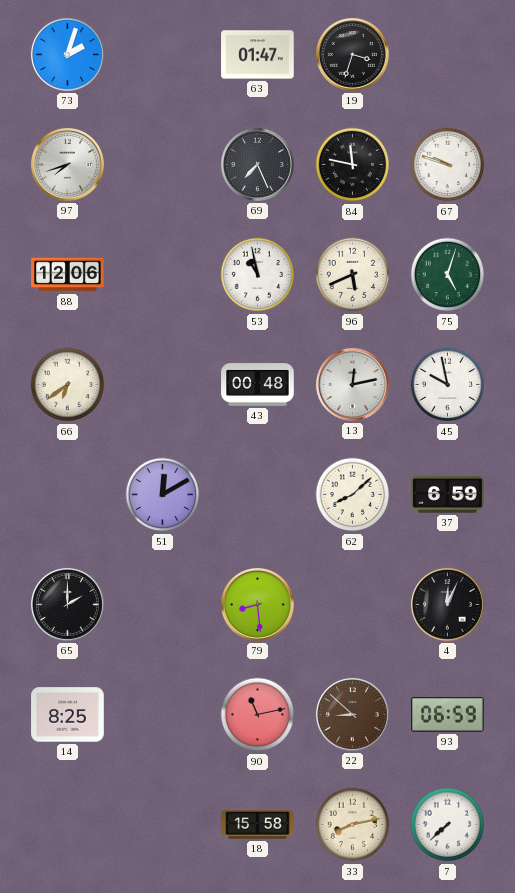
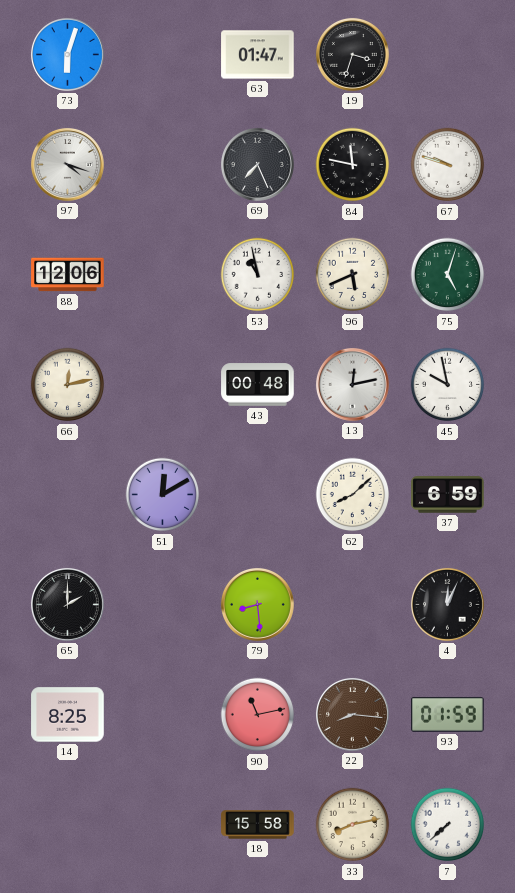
73: 2:03 -> 6:03
97: 7:42 -> 4:18
66: 6:39 -> 12:13
22: 8:52 -> 8:16
93: 06:59 -> 01:59
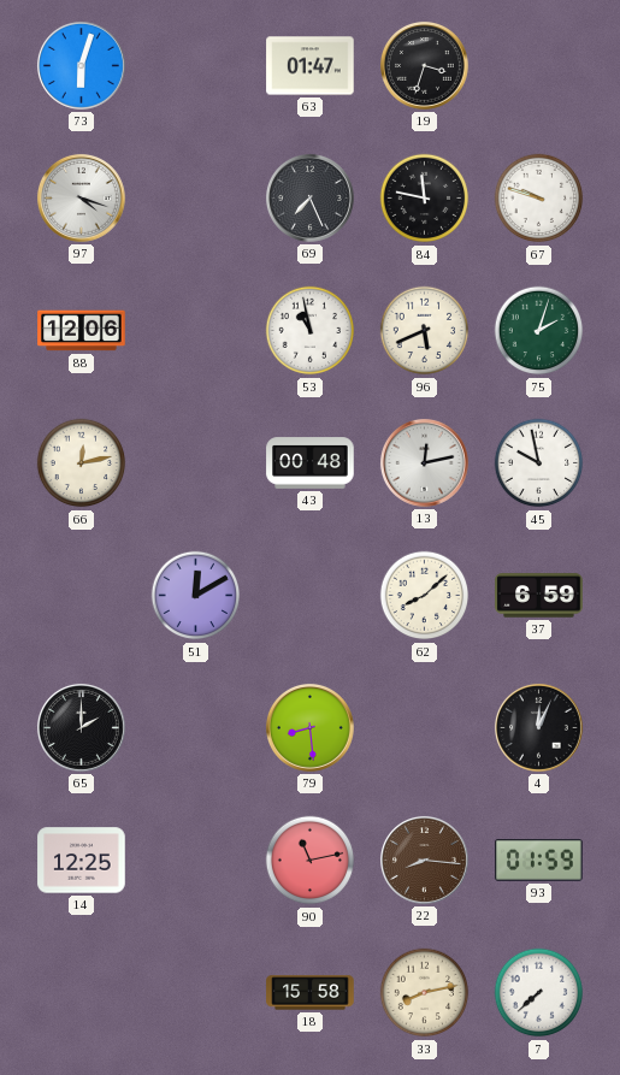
75: 5:03 -> 2:03
14: 8:25 -> 12:25
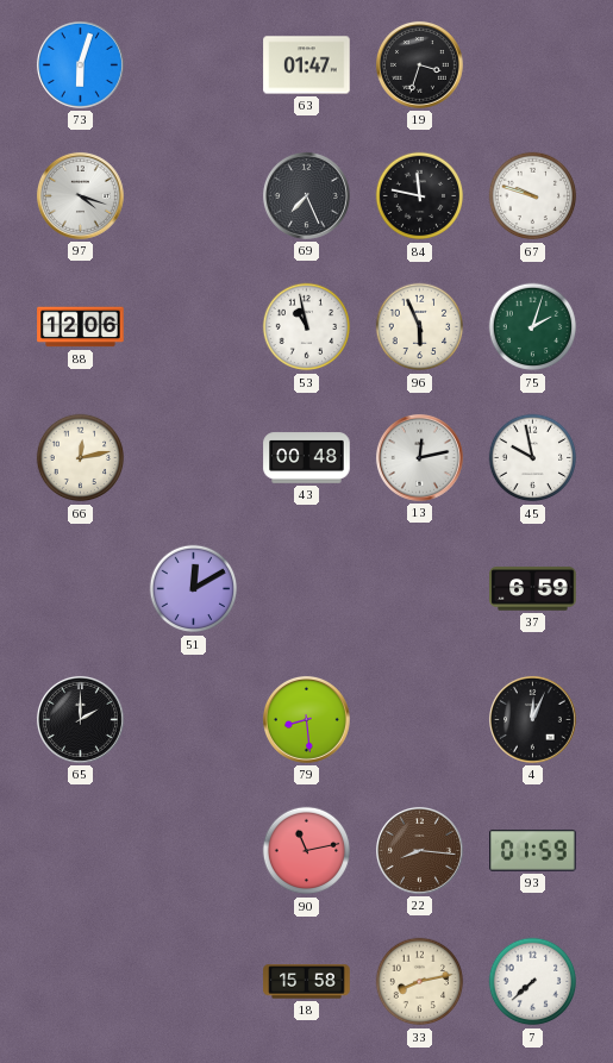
96: 5:41 -> 5:56
62: 8:08 -> none
14: 12:25 -> none
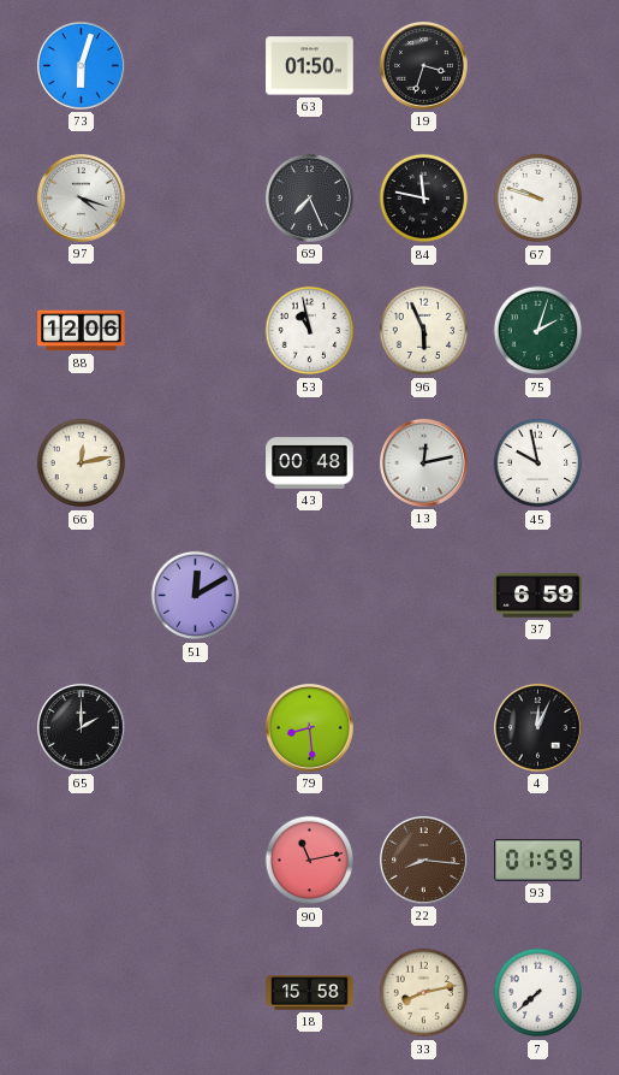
63: 01:47 -> 01:50
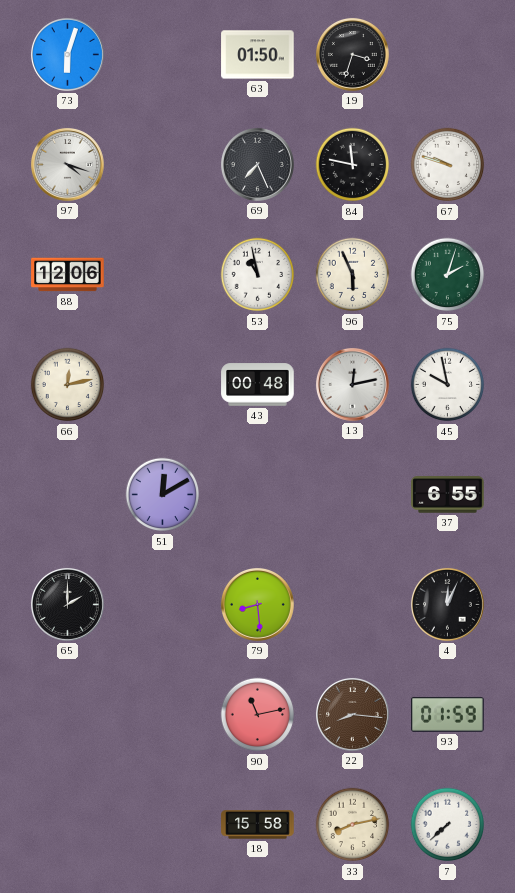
37: 6:59 -> 6:55
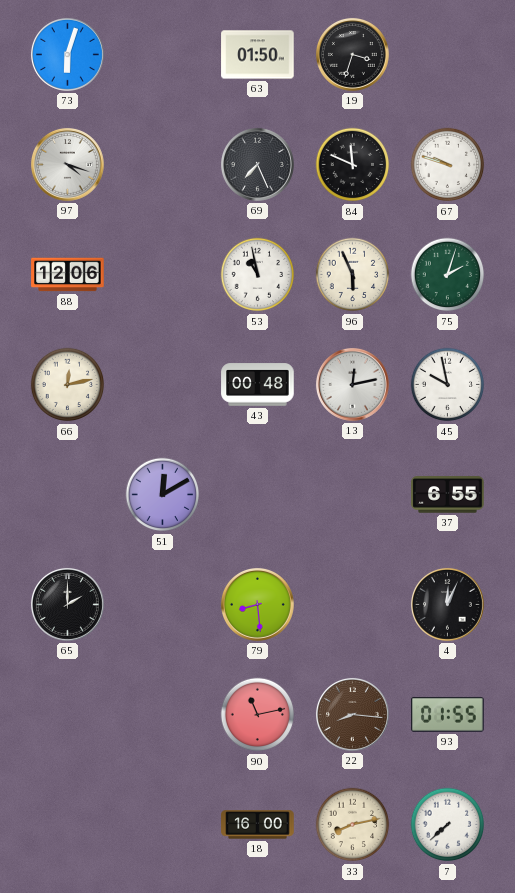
84: 11:47 -> 11:49
93: 01:59 -> 01:55
18: 15:58 -> 16:00
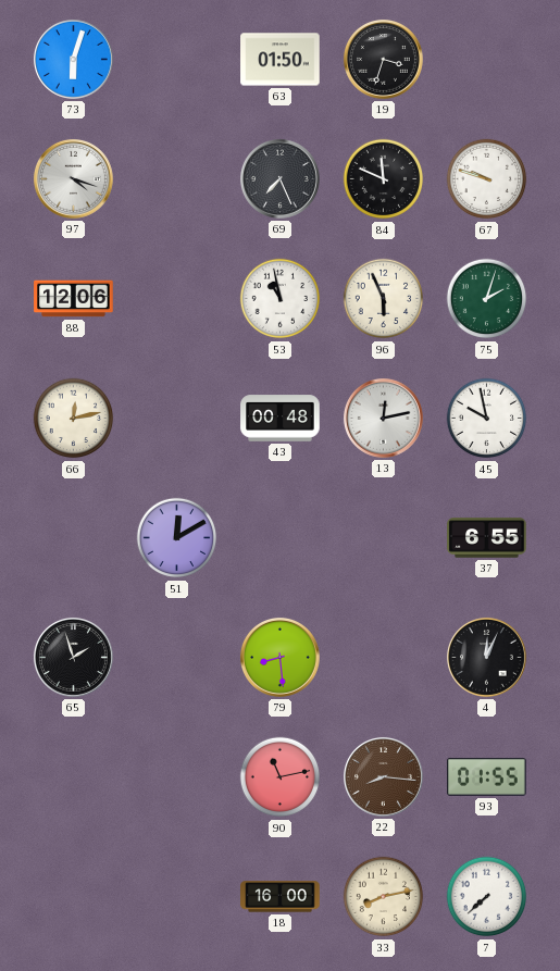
65: 2:00 -> 1:57
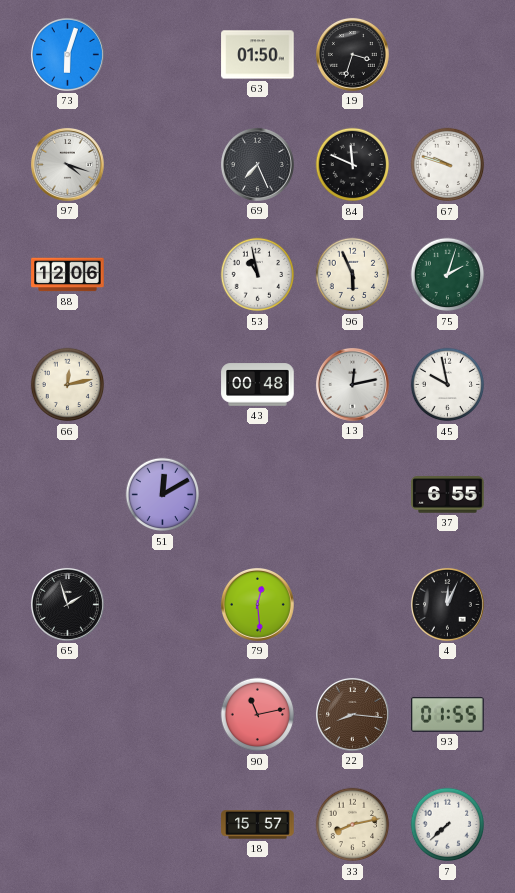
79: 8:29 -> 12:29
18: 16:00 -> 15:57
